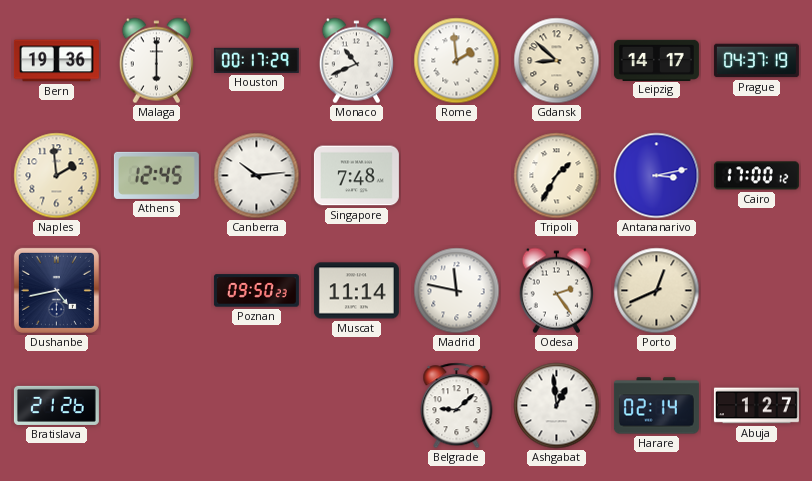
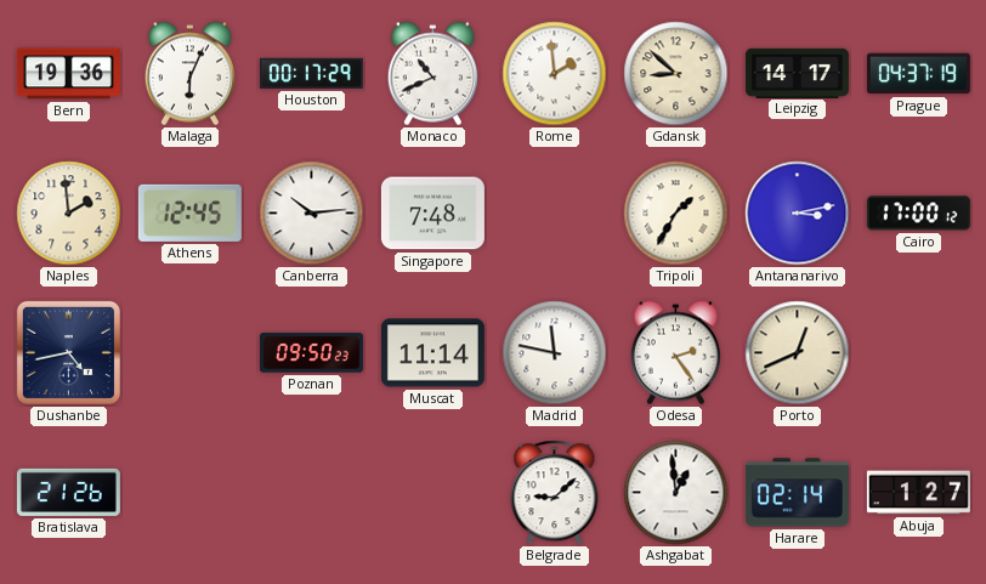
Malaga: 6:00 -> 6:04
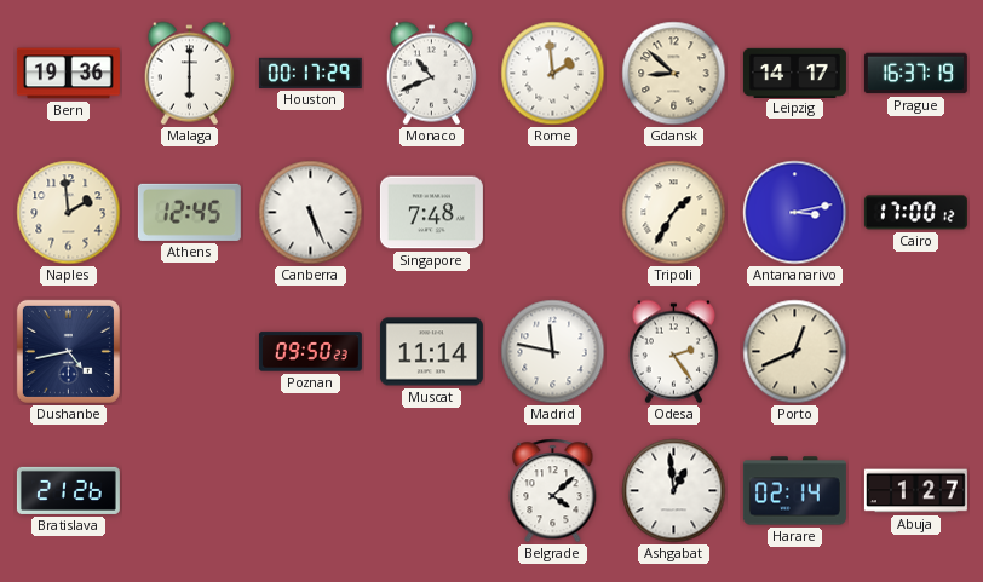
Malaga: 6:04 -> 6:00
Prague: 04:37 -> 16:37
Canberra: 10:14 -> 5:26
Belgrade: 9:08 -> 4:08
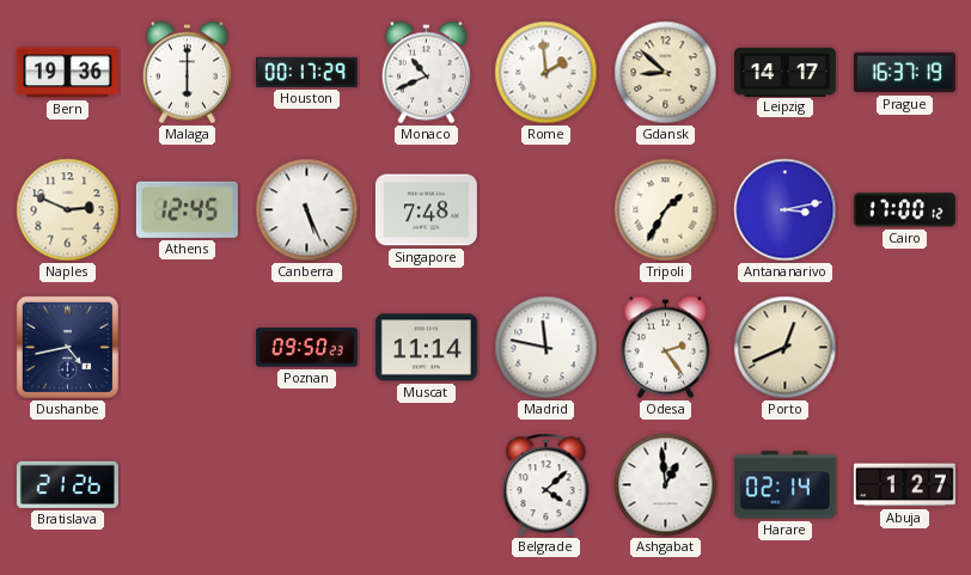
Naples: 1:59 -> 2:49
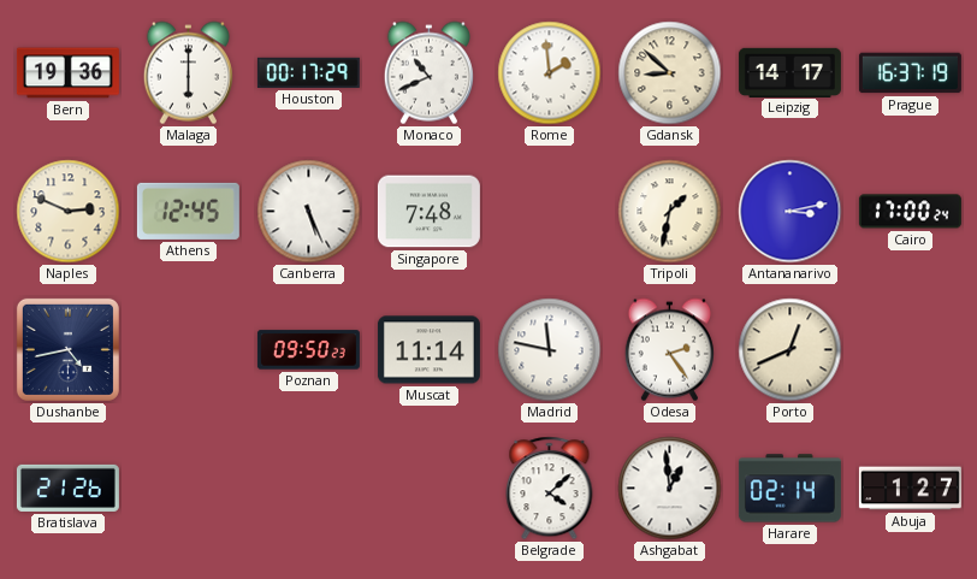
Tripoli: 1:35 -> 1:32
Cairo: 17:00:12 -> 17:00:24
